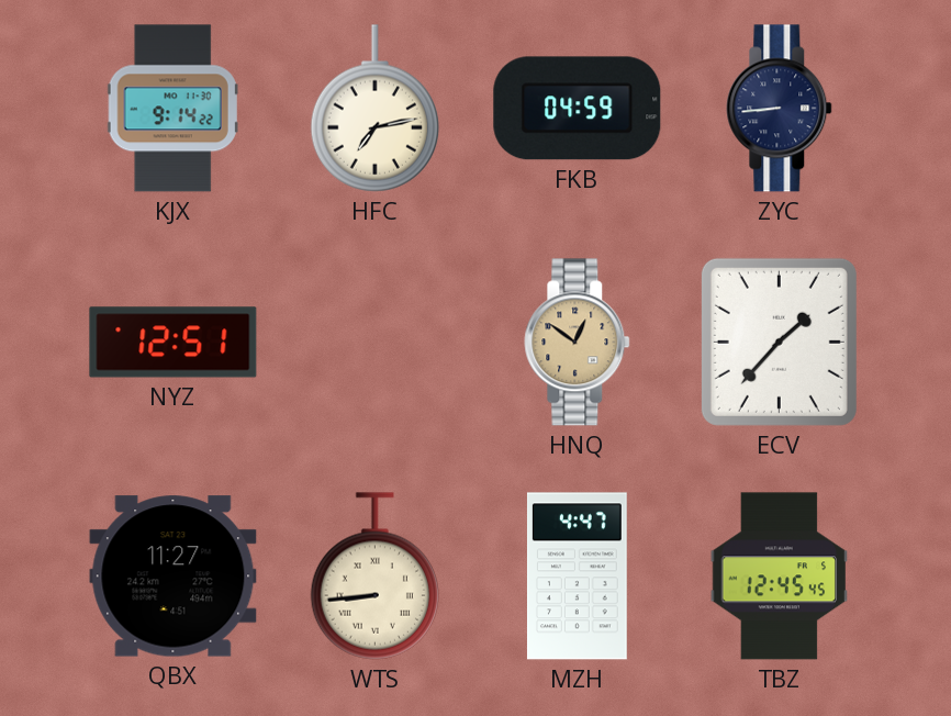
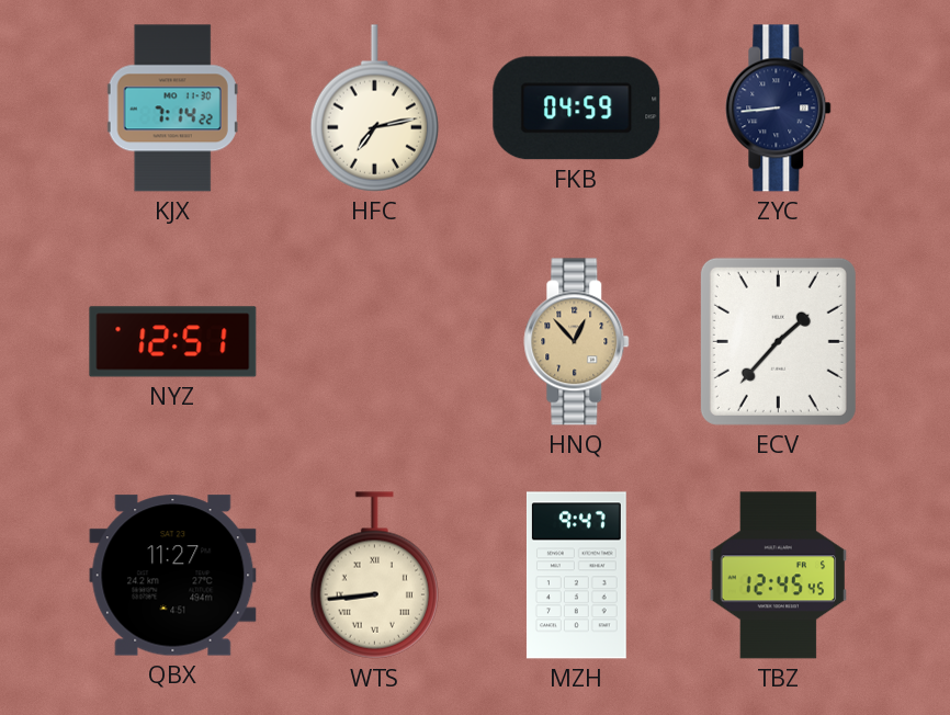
KJX: 9:14 -> 7:14
HNQ: 12:51 -> 12:53
MZH: 4:47 -> 9:47
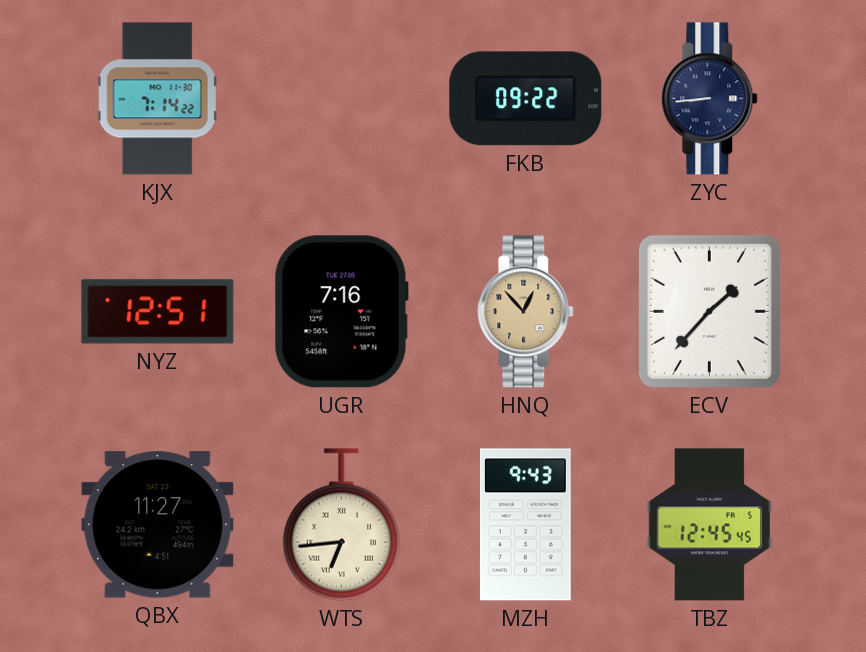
HFC: 7:13 -> none
FKB: 04:59 -> 09:22
UGR: none -> 7:16
WTS: 8:44 -> 6:44
MZH: 9:47 -> 9:43
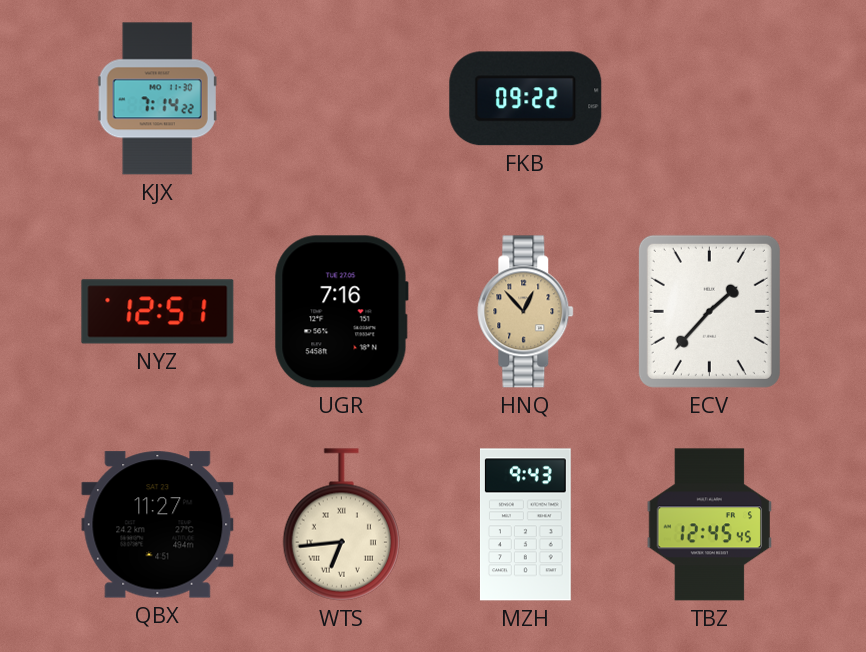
ZYC: 8:44 -> none
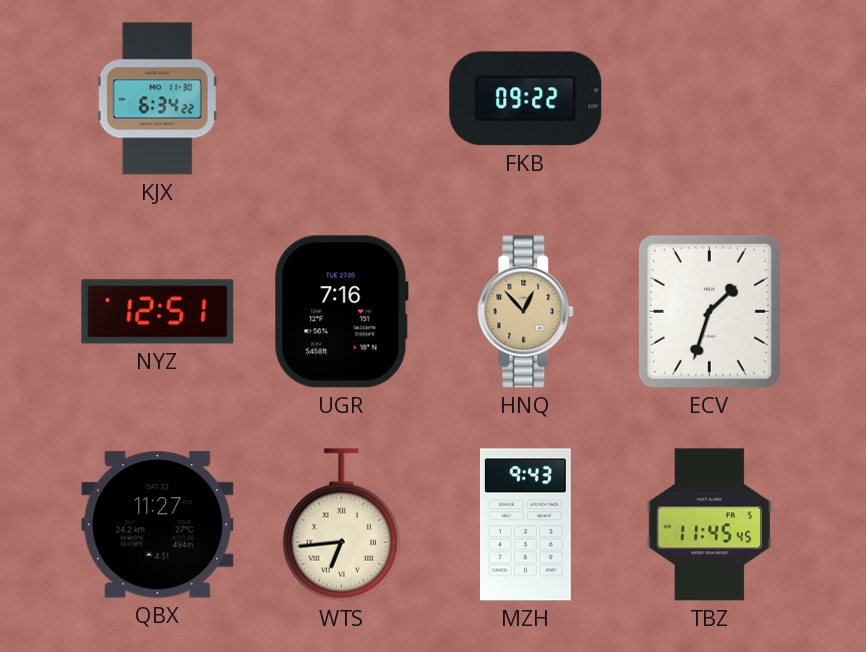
KJX: 7:14 -> 6:34
ECV: 1:37 -> 1:33
TBZ: 12:45 -> 11:45
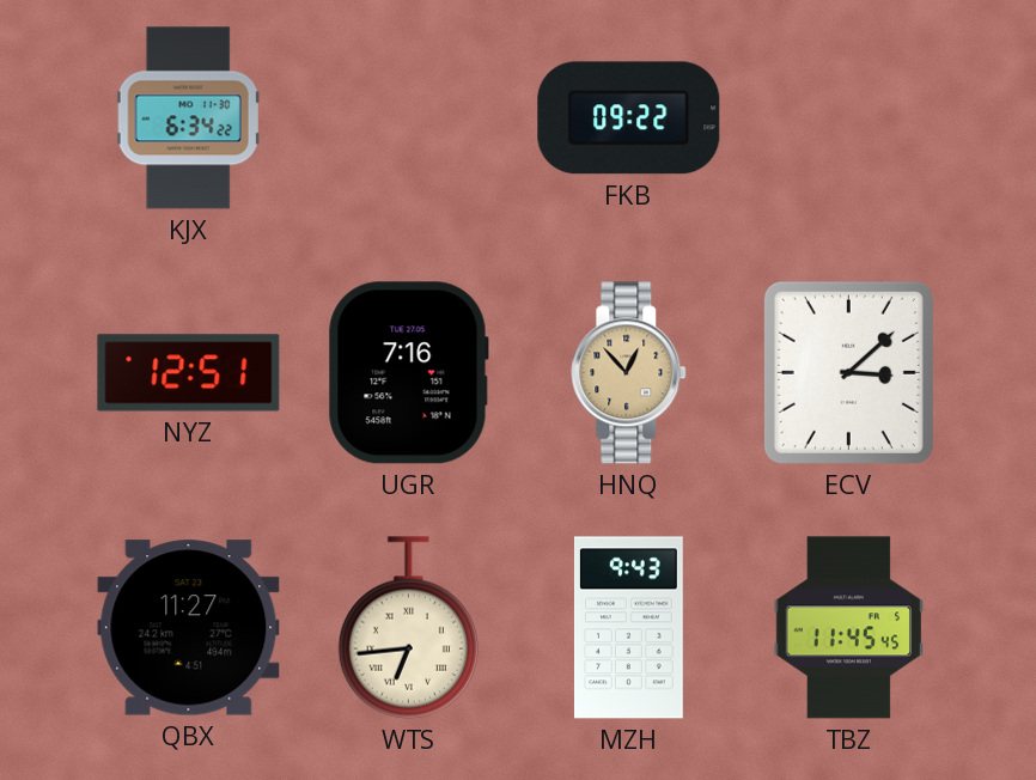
ECV: 1:33 -> 3:08
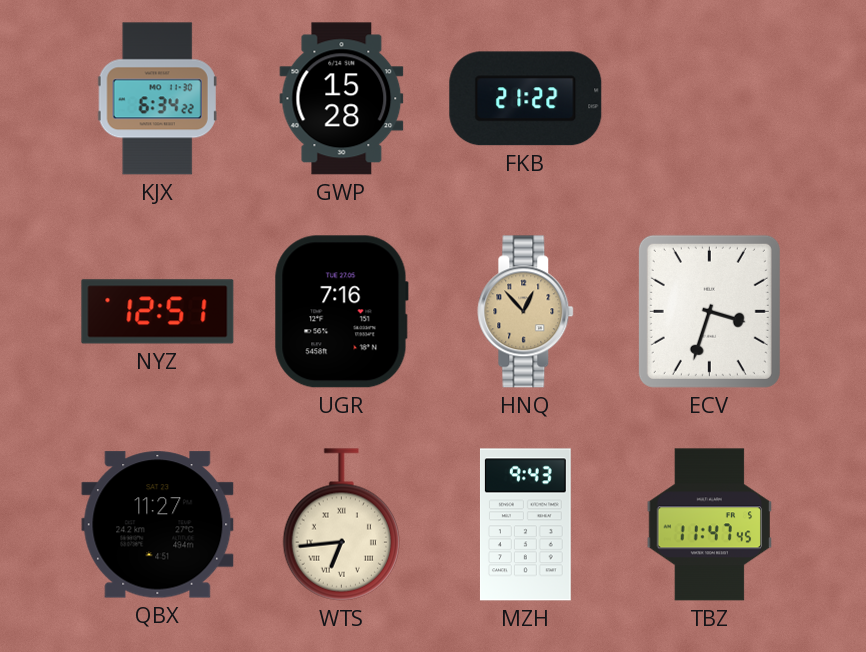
GWP: none -> 15:28
FKB: 09:22 -> 21:22
ECV: 3:08 -> 3:33
TBZ: 11:45 -> 11:47
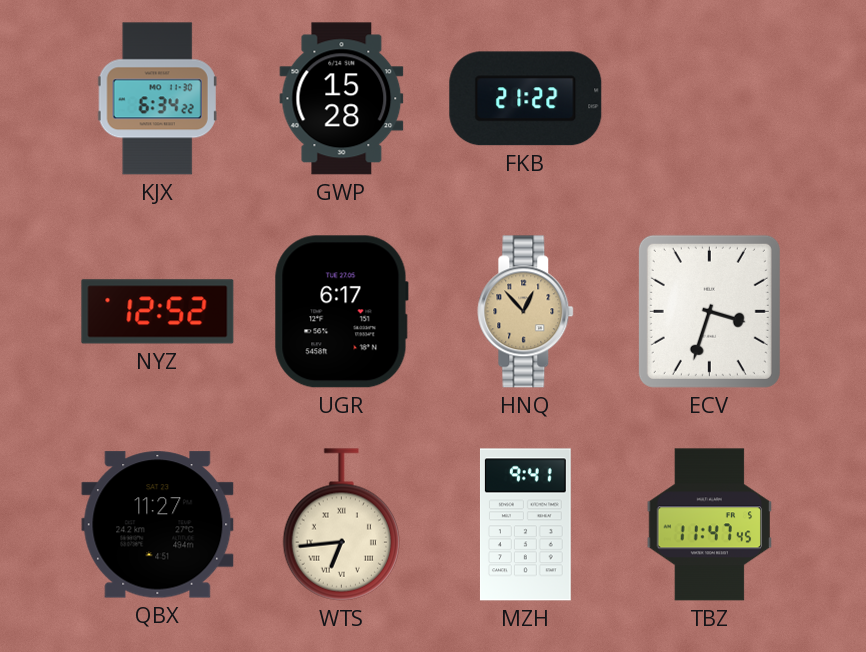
NYZ: 12:51 -> 12:52
UGR: 7:16 -> 6:17
MZH: 9:43 -> 9:41
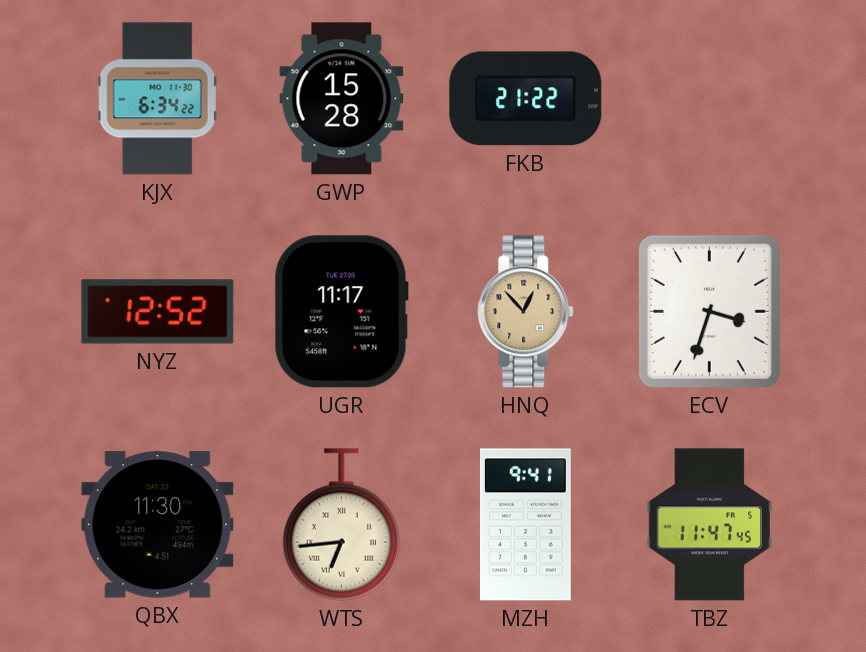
UGR: 6:17 -> 11:17
QBX: 11:27 -> 11:30
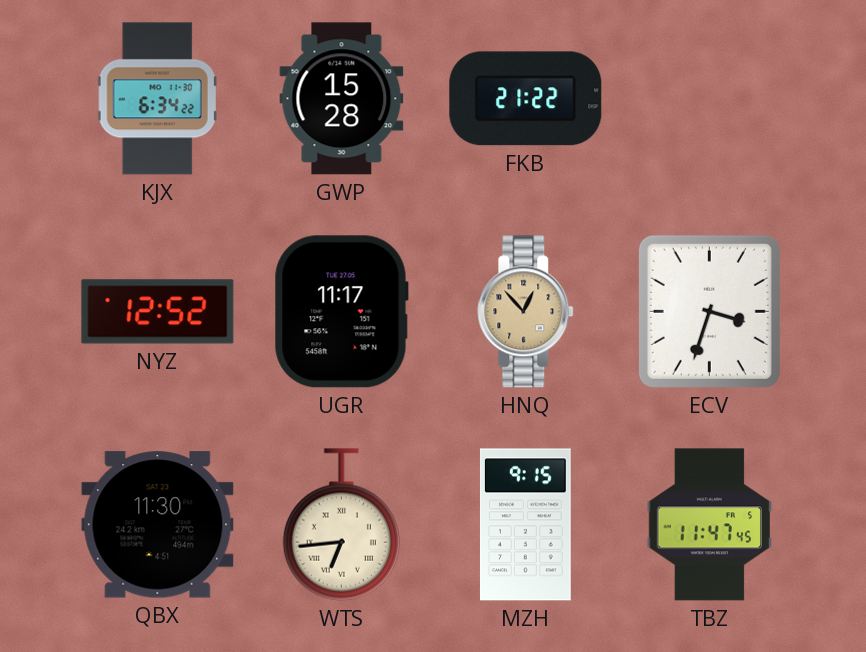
MZH: 9:41 -> 9:15
